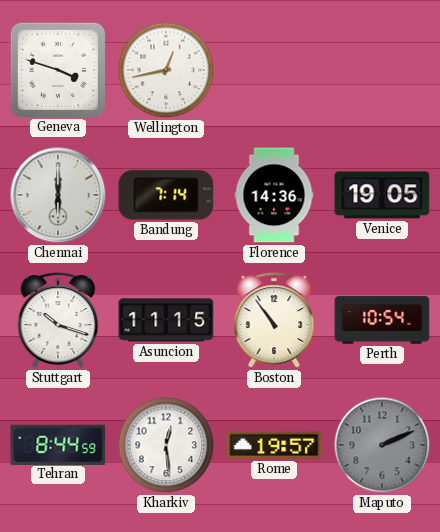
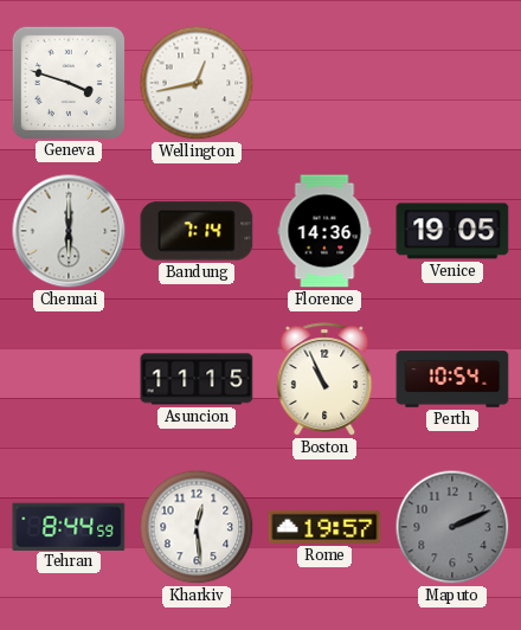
Stuttgart: 10:18 -> none
Boston: 10:54 -> 10:56
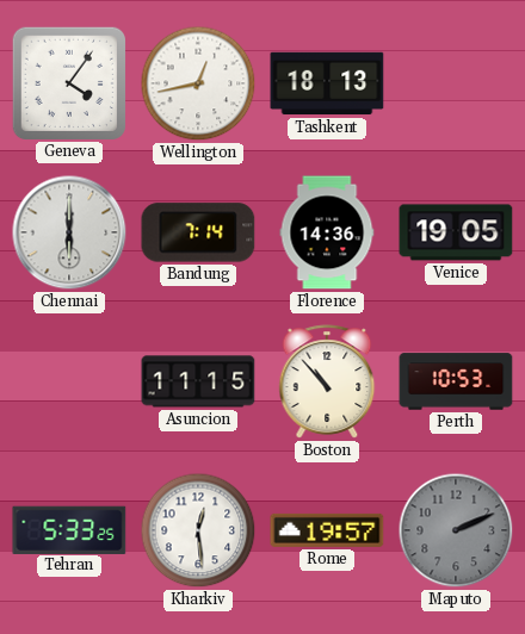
Geneva: 3:48 -> 4:06
Tashkent: none -> 18:13
Boston: 10:56 -> 10:53
Perth: 10:54 -> 10:53
Tehran: 8:44 -> 5:33
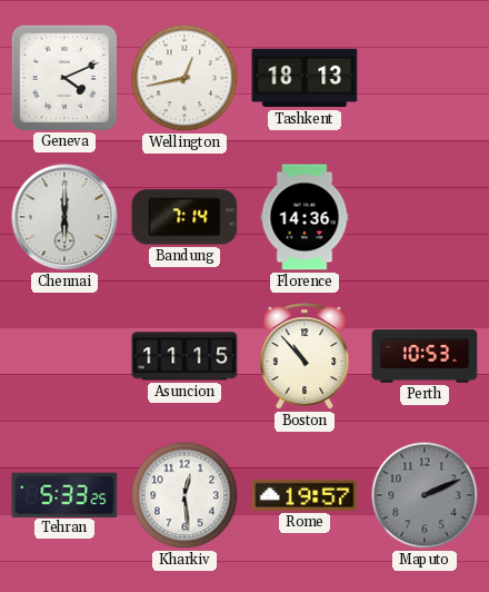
Geneva: 4:06 -> 4:11
Venice: 19:05 -> none
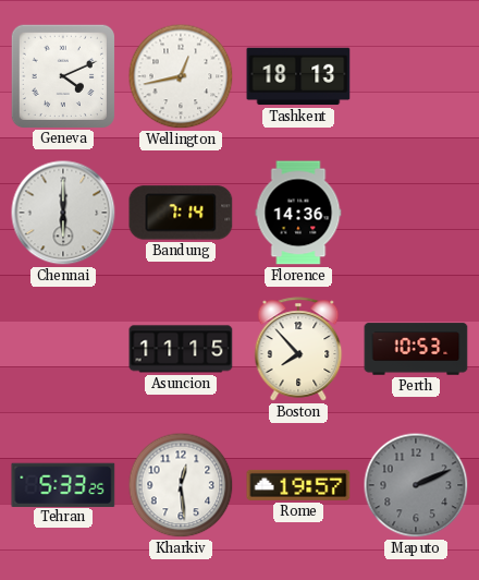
Boston: 10:53 -> 7:53
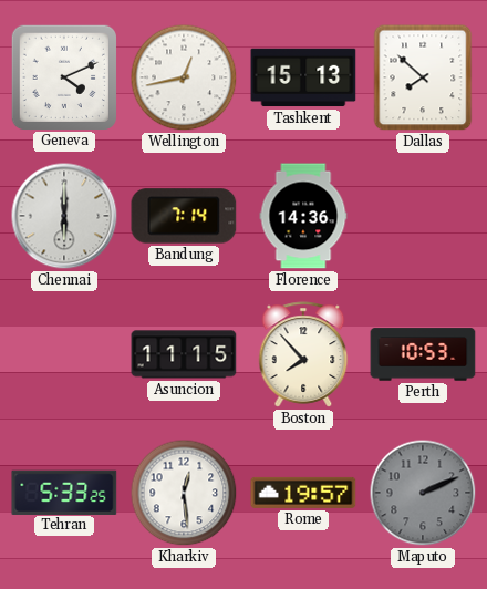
Tashkent: 18:13 -> 15:13
Dallas: none -> 7:52
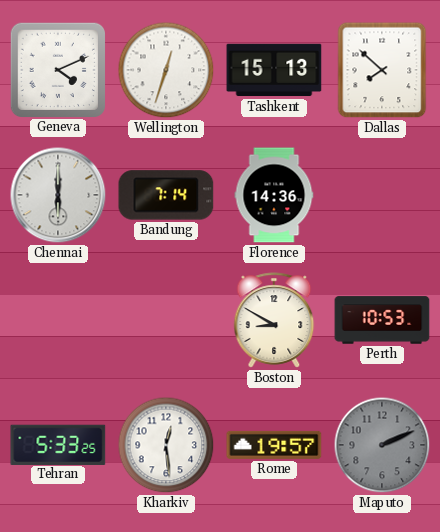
Wellington: 12:43 -> 12:33
Asuncion: 11:15 -> none
Boston: 7:53 -> 8:50
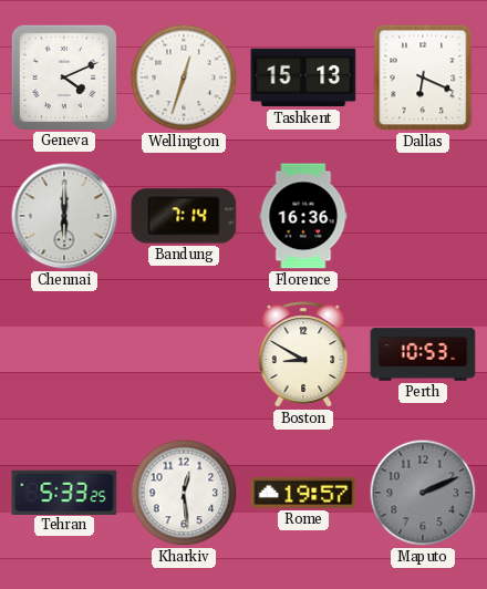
Dallas: 7:52 -> 6:19
Florence: 14:36 -> 16:36
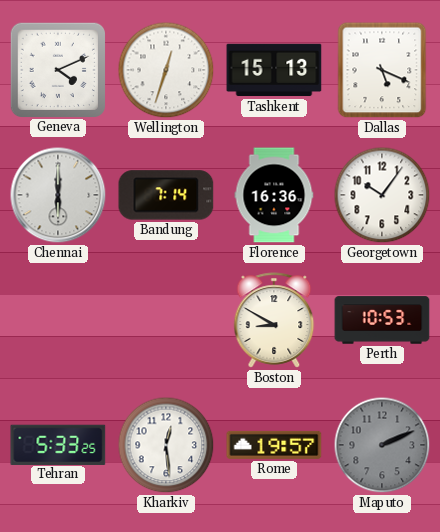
Dallas: 6:19 -> 5:19
Georgetown: none -> 10:06
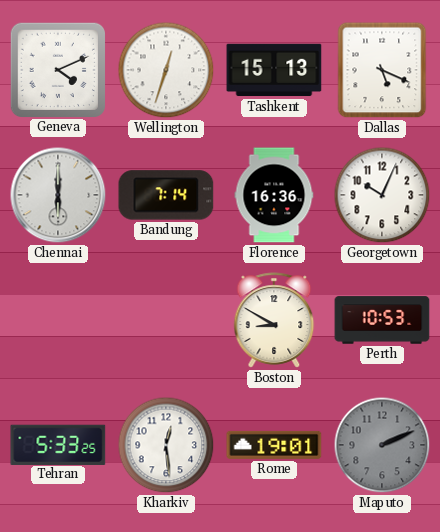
Georgetown: 10:06 -> 10:04
Rome: 19:57 -> 19:01
